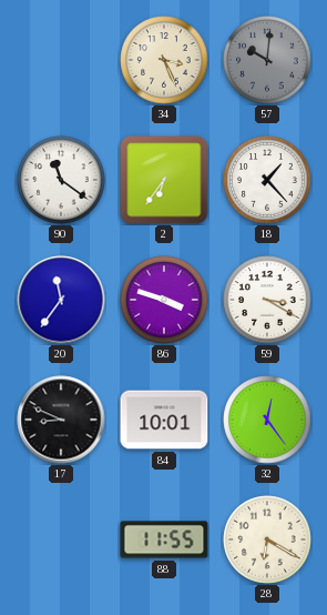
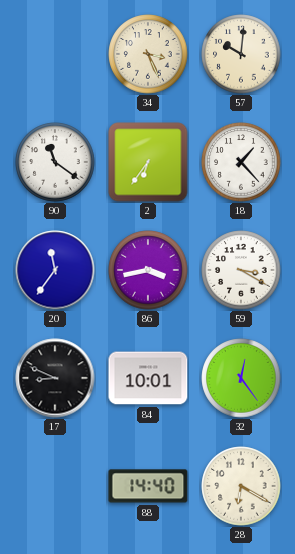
57 dial: grey -> cream
86: 3:48 -> 3:43
88: 11:55 -> 14:40
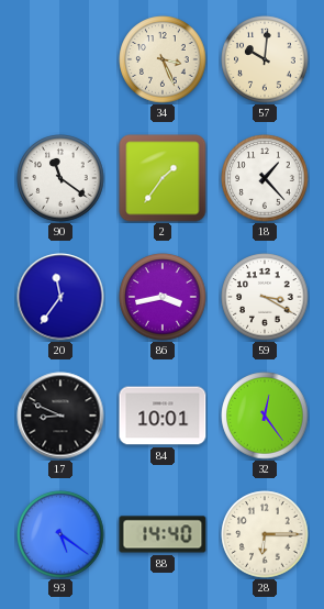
2: 6:36 -> 1:36
93: none -> 5:21
28: 6:20 -> 6:15
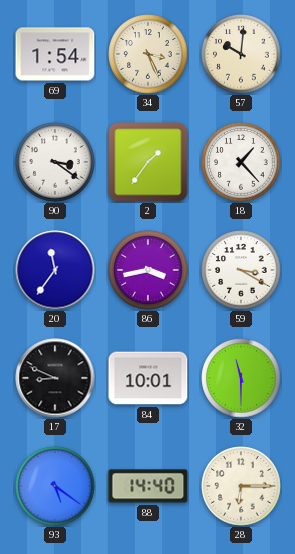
69: none -> 1:54
90: 11:21 -> 3:21
32: 12:24 -> 11:30
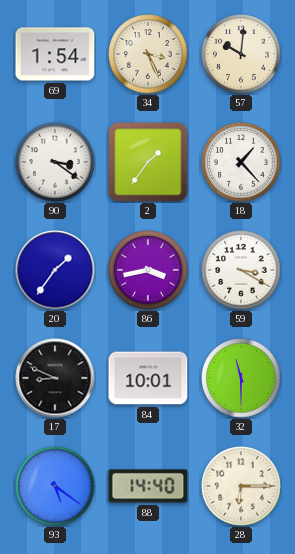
20: 11:36 -> 1:36
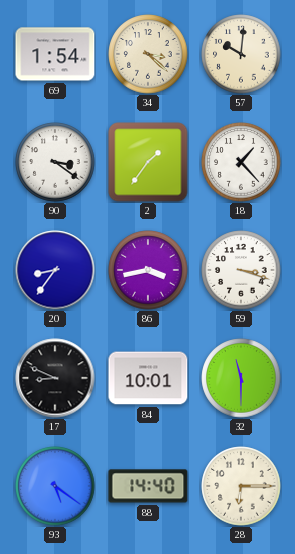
34: 3:26 -> 3:22
20: 1:36 -> 8:36
59: 3:20 -> 3:18
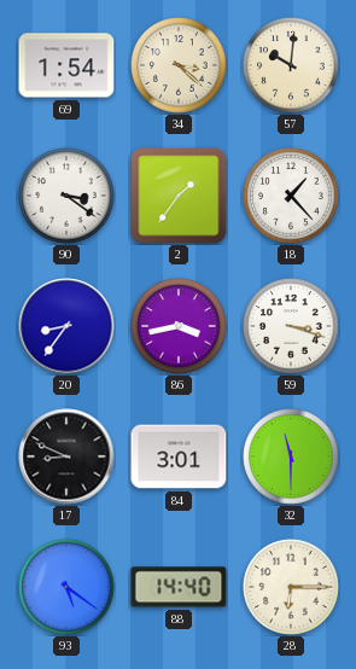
84: 10:01 -> 3:01
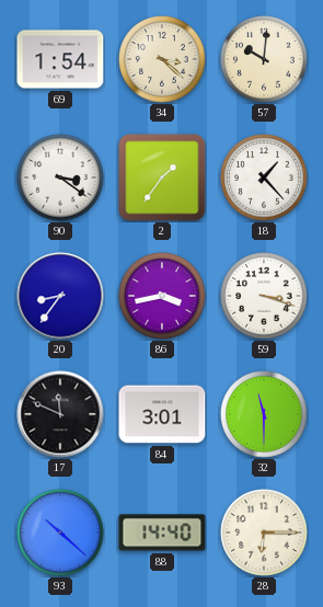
17: 8:49 -> 11:49
93: 5:21 -> 10:22
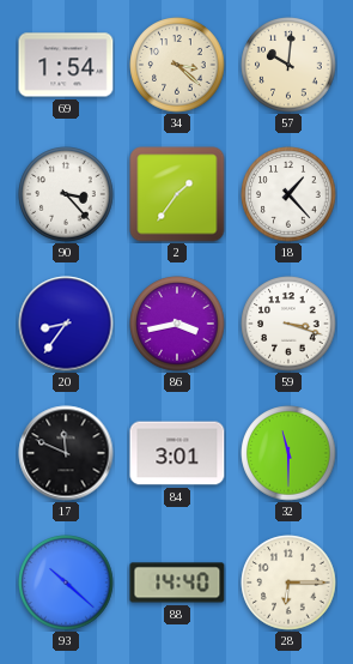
90: 3:21 -> 3:23
